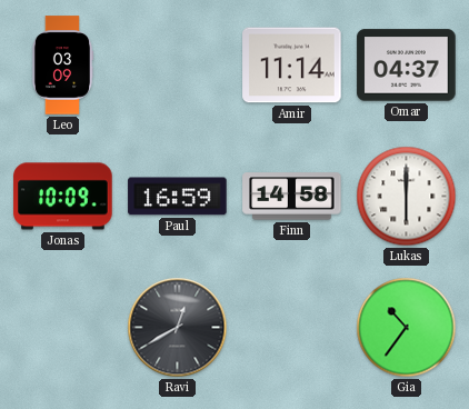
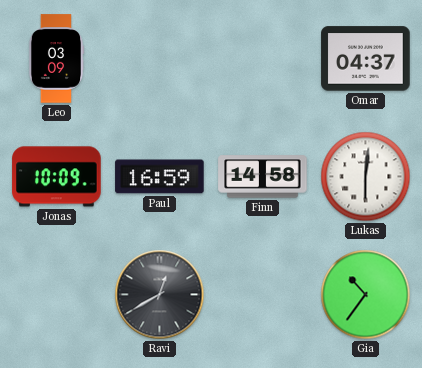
Amir: 11:14 -> none
Lukas: 6:00 -> 6:01
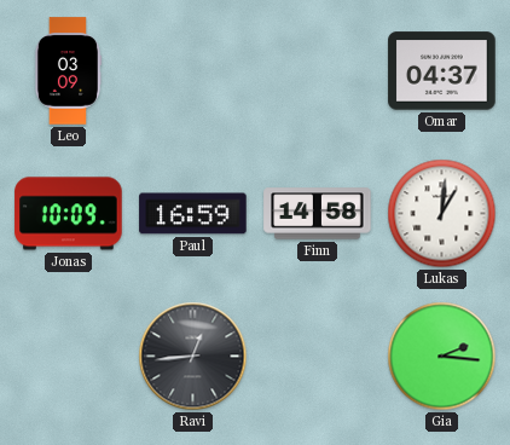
Lukas: 6:01 -> 1:01
Ravi: 12:40 -> 12:44
Gia: 10:36 -> 2:16
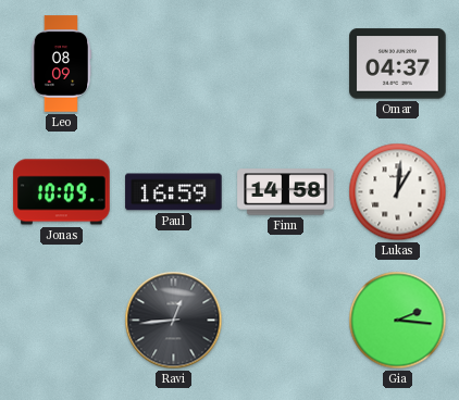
Leo: 03:09 -> 08:09
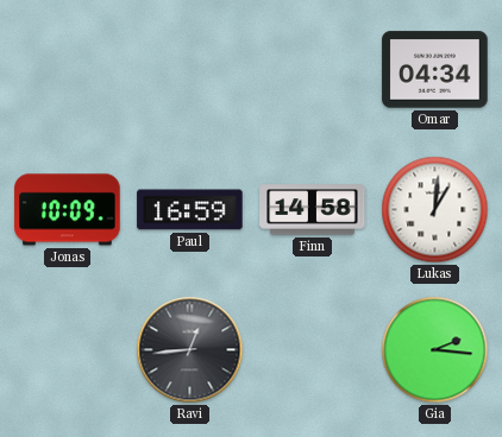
Leo: 08:09 -> none
Omar: 04:37 -> 04:34
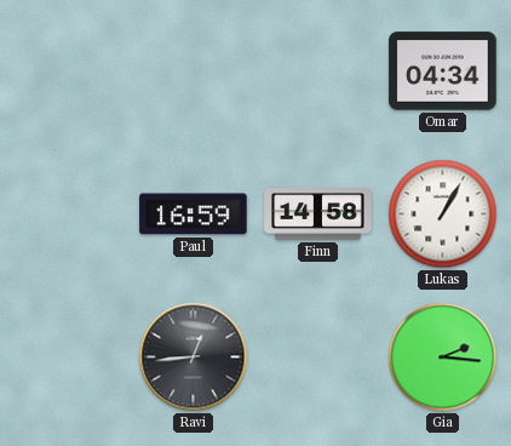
Jonas: 10:09 -> none
Lukas: 1:01 -> 1:05
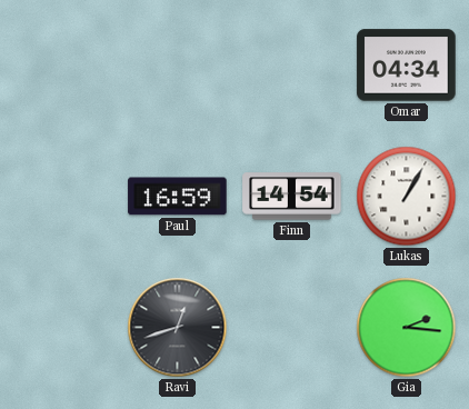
Finn: 14:58 -> 14:54
Ravi: 12:44 -> 12:42
